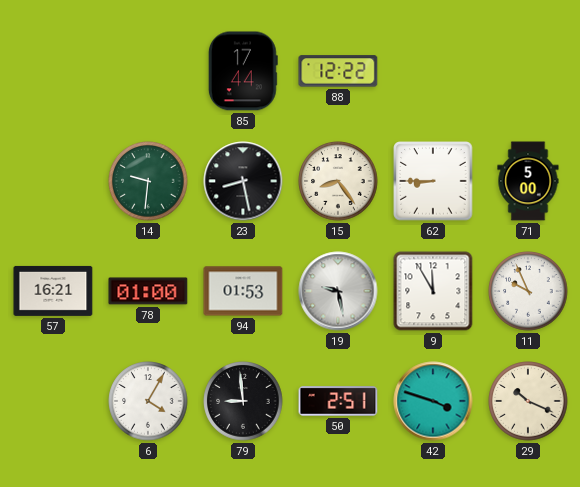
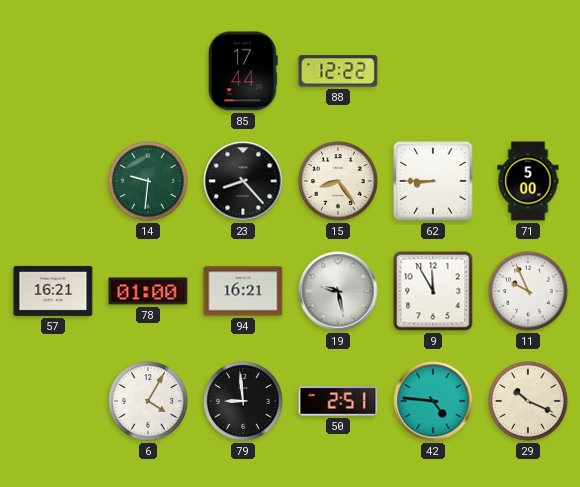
23: 8:28 -> 8:23
94: 01:53 -> 16:21
42: 3:48 -> 4:46
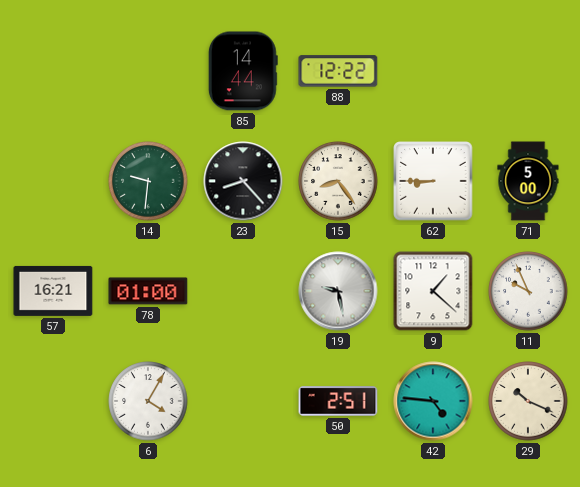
85: 17:44 -> 14:44
94: 16:21 -> none
9: 11:55 -> 1:22
79: 8:59 -> none
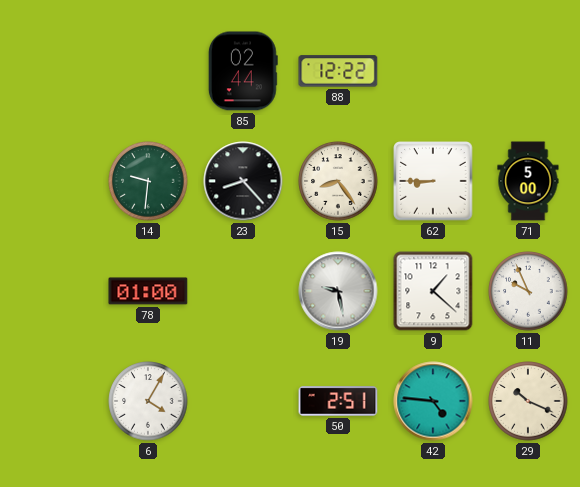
85: 14:44 -> 02:44
57: 16:21 -> none
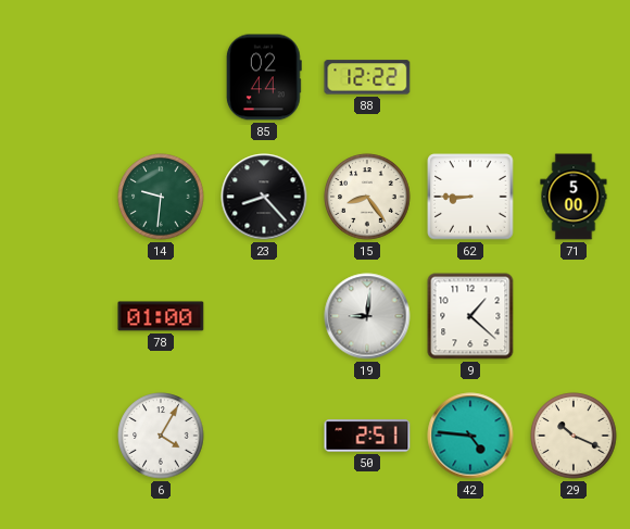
19: 9:28 -> 9:01
11: 9:56 -> none
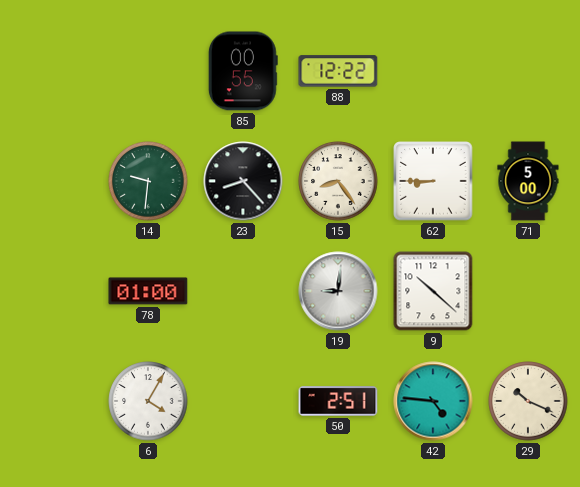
85: 02:44 -> 00:55
9: 1:22 -> 10:22
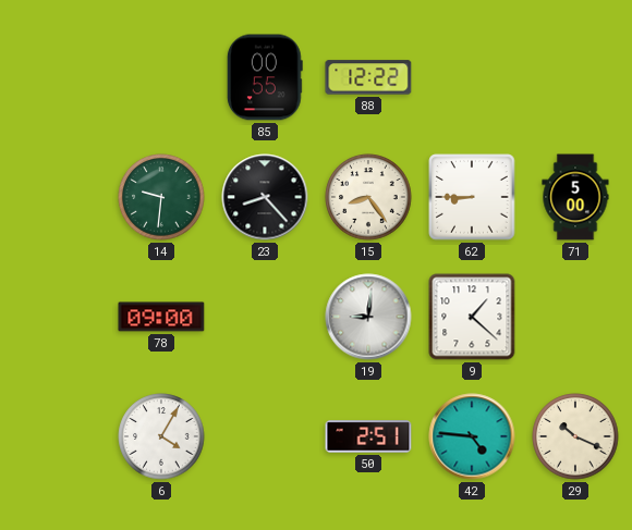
78: 01:00 -> 09:00
9: 10:22 -> 1:22
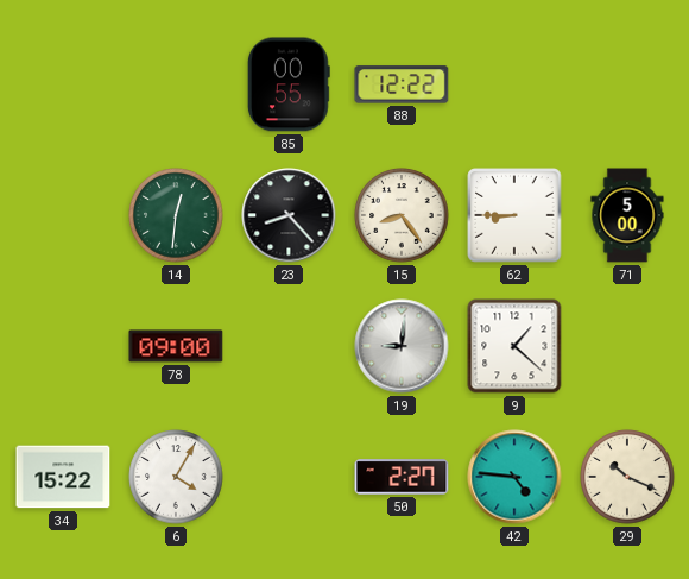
14: 9:31 -> 12:31
34: none -> 15:22
50: 2:51 -> 2:27
